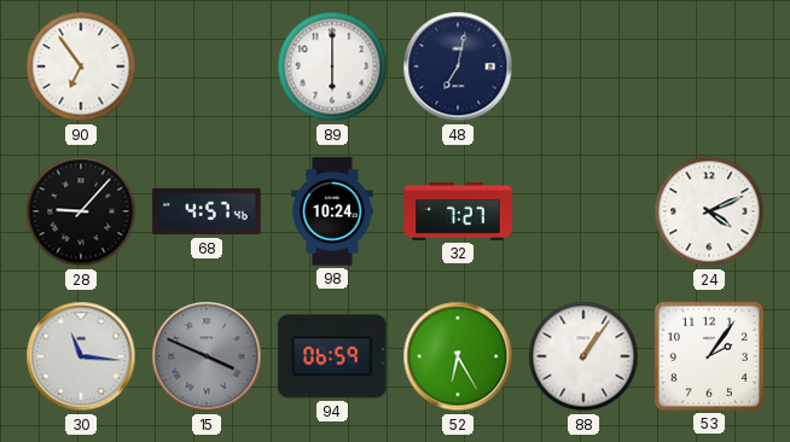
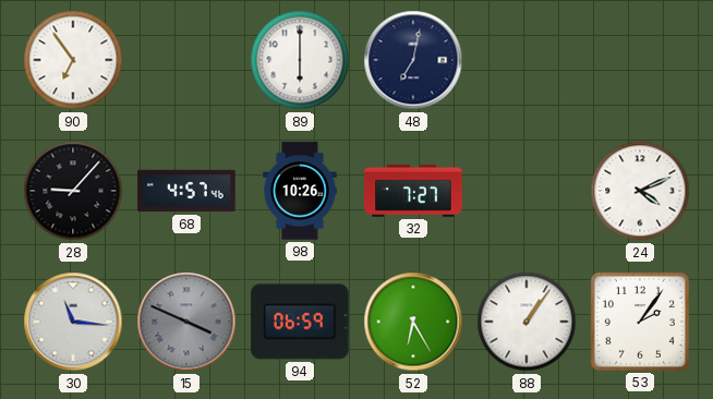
98: 10:24 -> 10:26
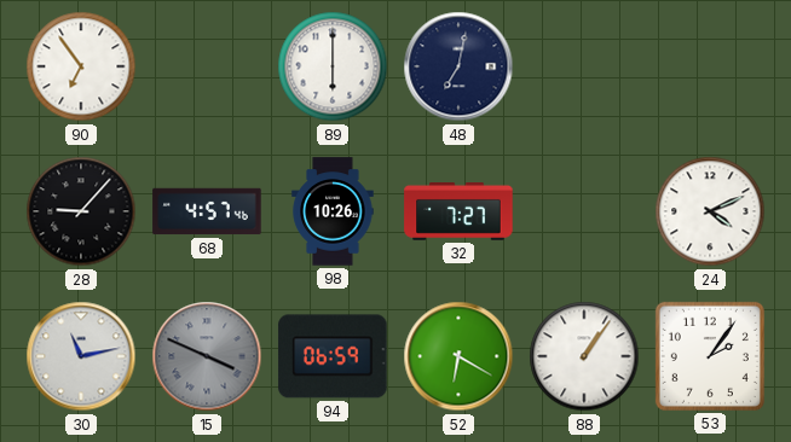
30: 11:16 -> 11:13
52: 6:25 -> 6:20
